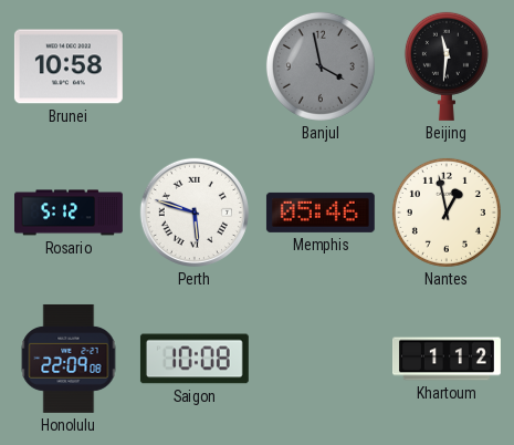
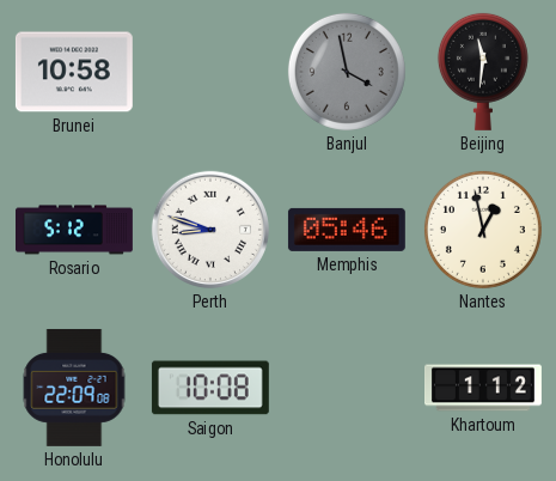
Perth: 5:48 -> 8:48
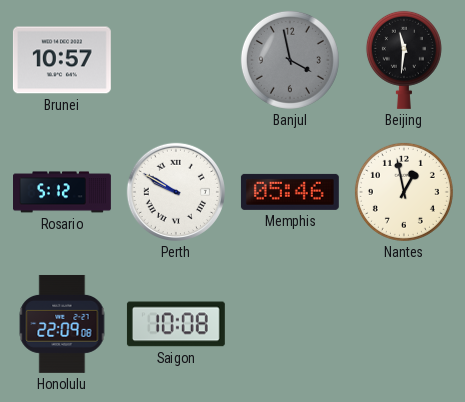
Brunei: 10:58 -> 10:57
Perth: 8:48 -> 9:50
Khartoum: 1:12 -> none
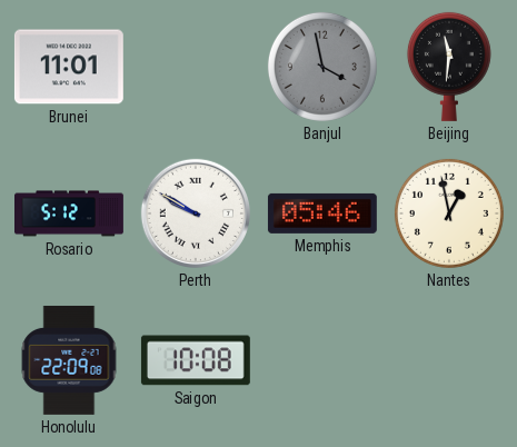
Brunei: 10:57 -> 11:01
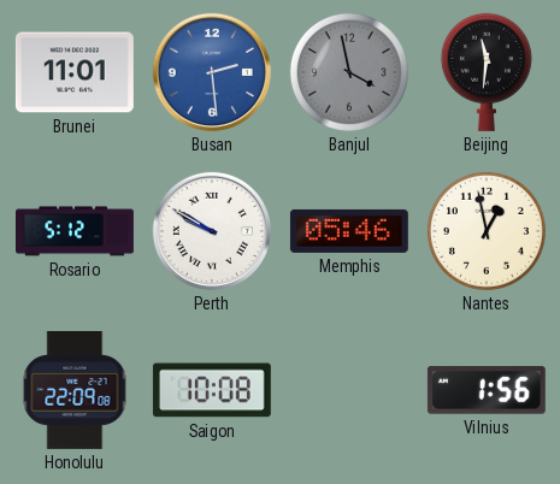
Busan: none -> 2:29
Vilnius: none -> 1:56
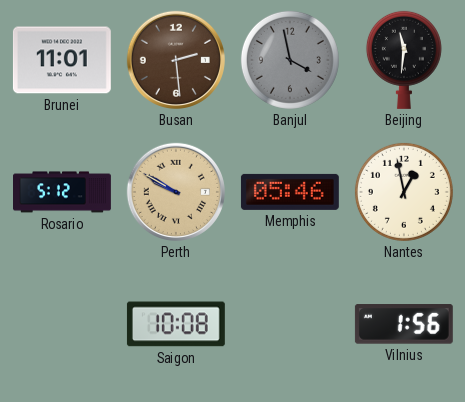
Busan dial: blue -> brown
Perth dial: white -> champagne
Honolulu: 22:09 -> none
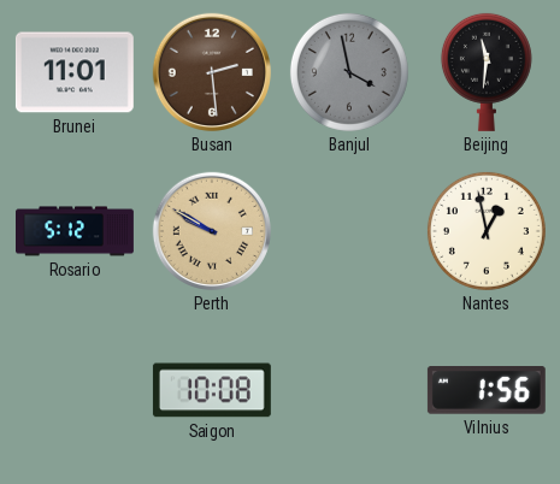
Memphis: 05:46 -> none
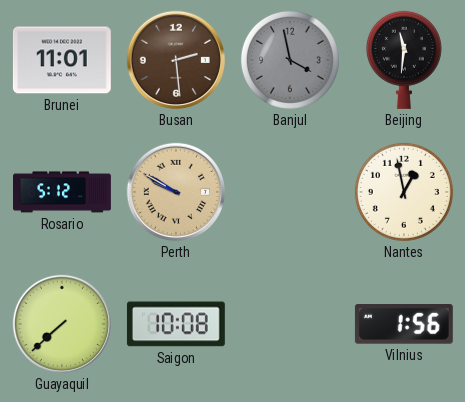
Guayaquil: none -> 7:38
